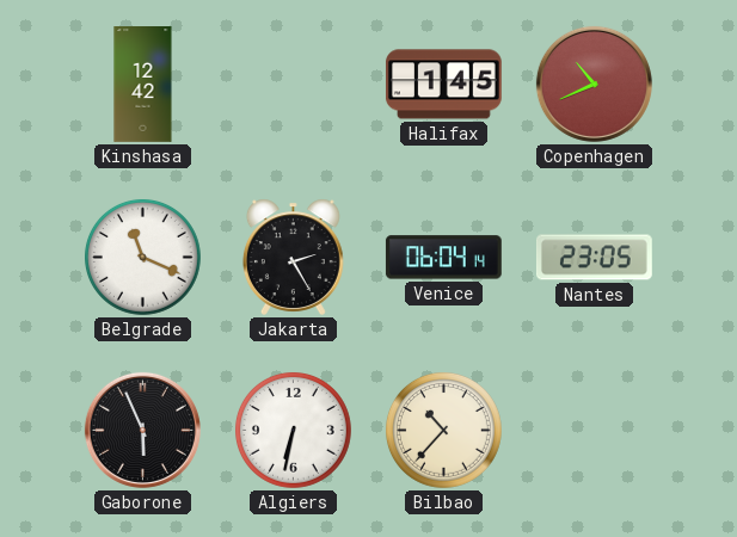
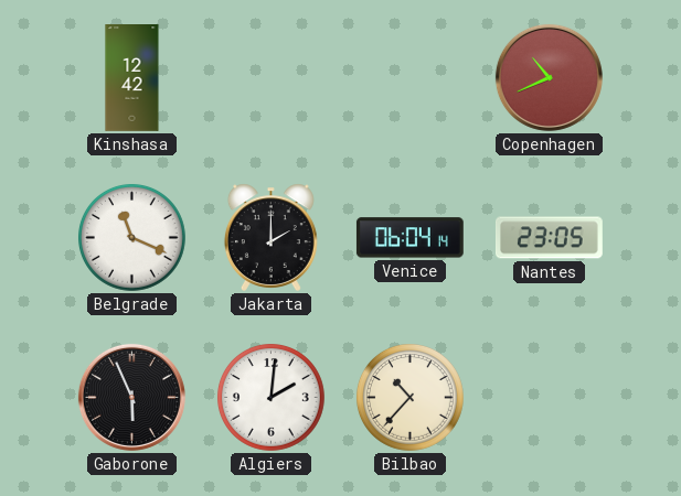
Halifax: 1:45 -> none
Jakarta: 2:25 -> 2:00
Algiers: 6:32 -> 2:01
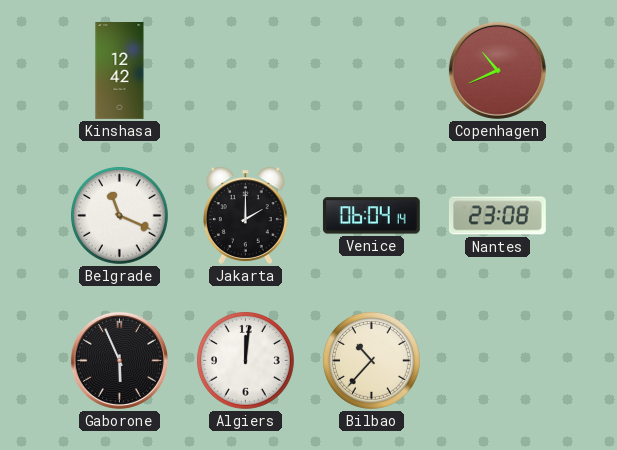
Nantes: 23:05 -> 23:08
Algiers: 2:01 -> 12:01
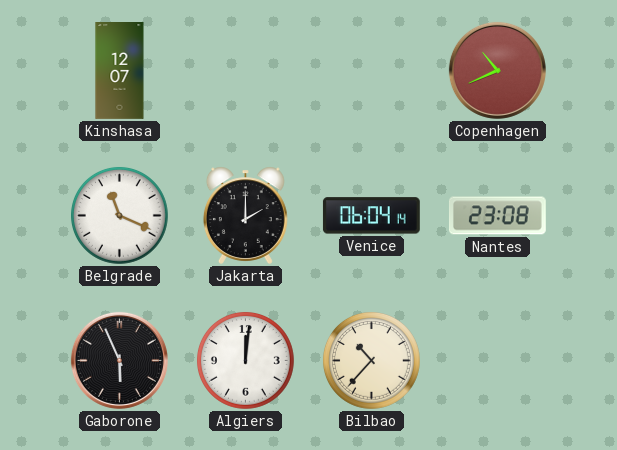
Kinshasa: 12:42 -> 12:07
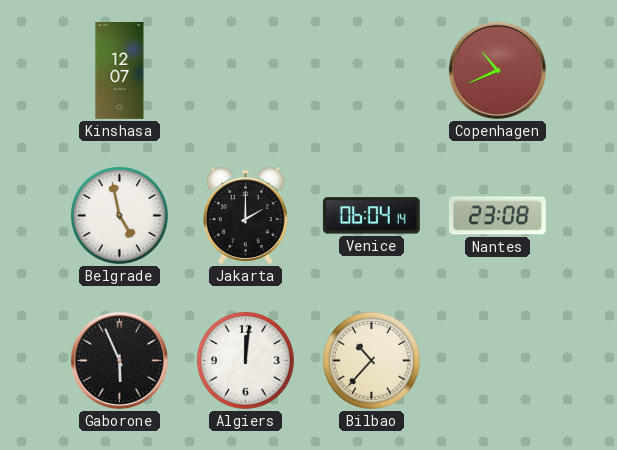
Belgrade: 11:19 -> 4:58
